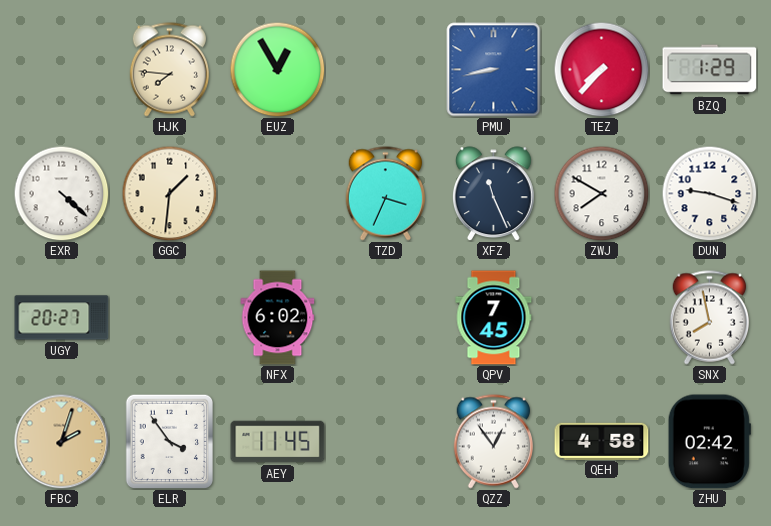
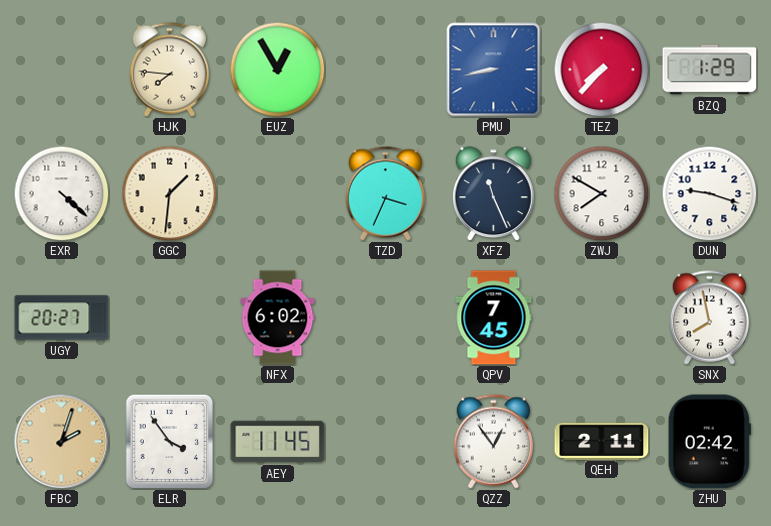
QEH: 4:58 -> 2:11
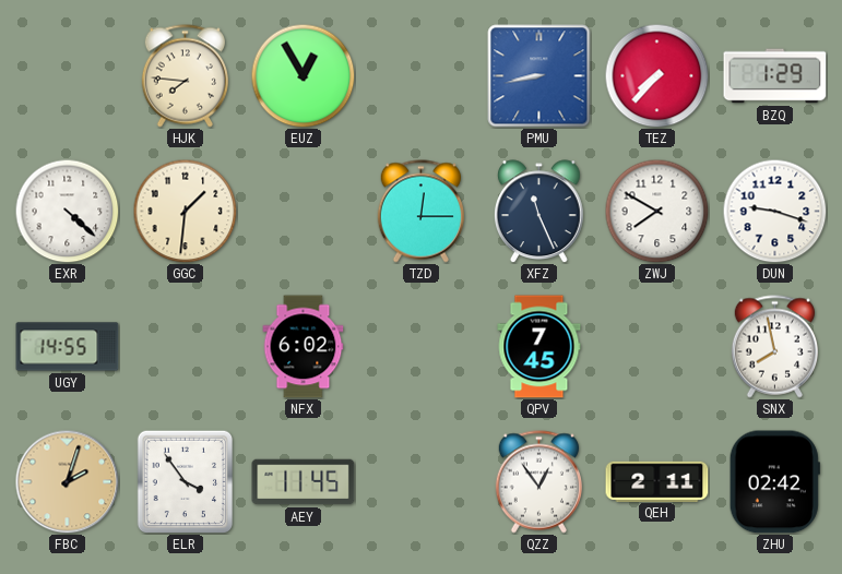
TZD: 3:34 -> 12:15
UGY: 20:27 -> 14:55
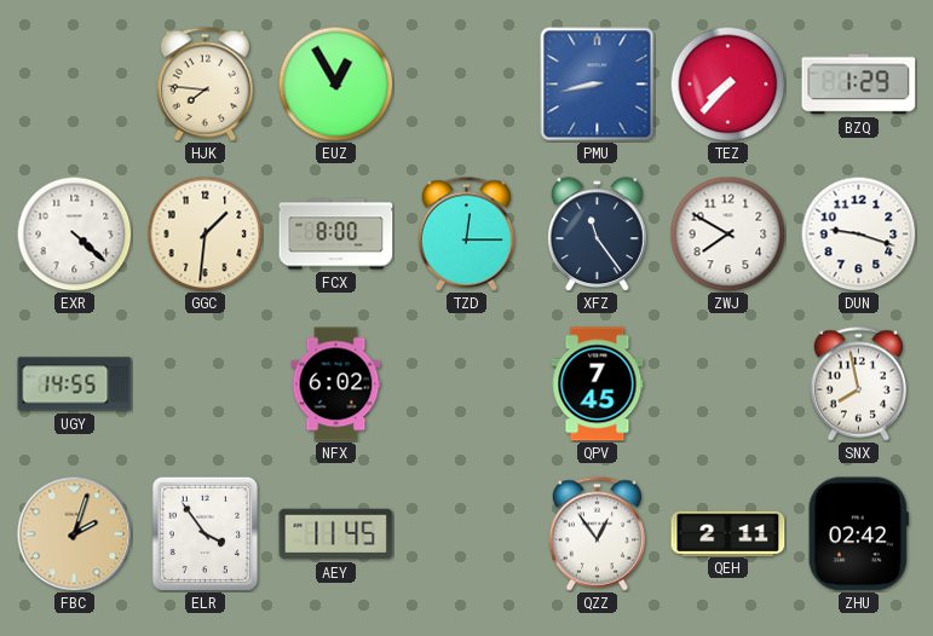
FCX: none -> 8:00
XFZ: 11:26 -> 11:24
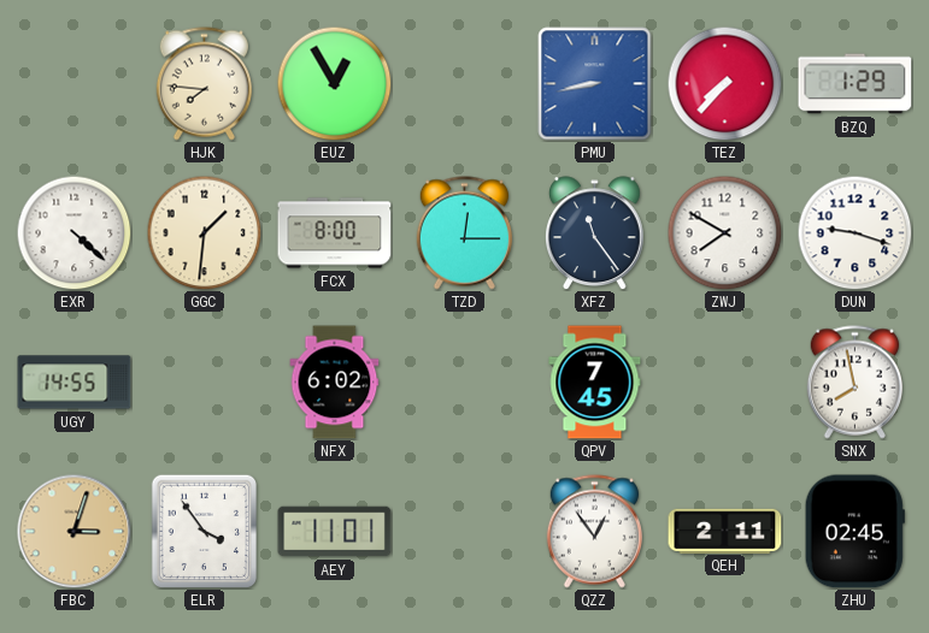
FBC: 2:03 -> 3:03
AEY: 11:45 -> 11:01
ZHU: 02:42 -> 02:45
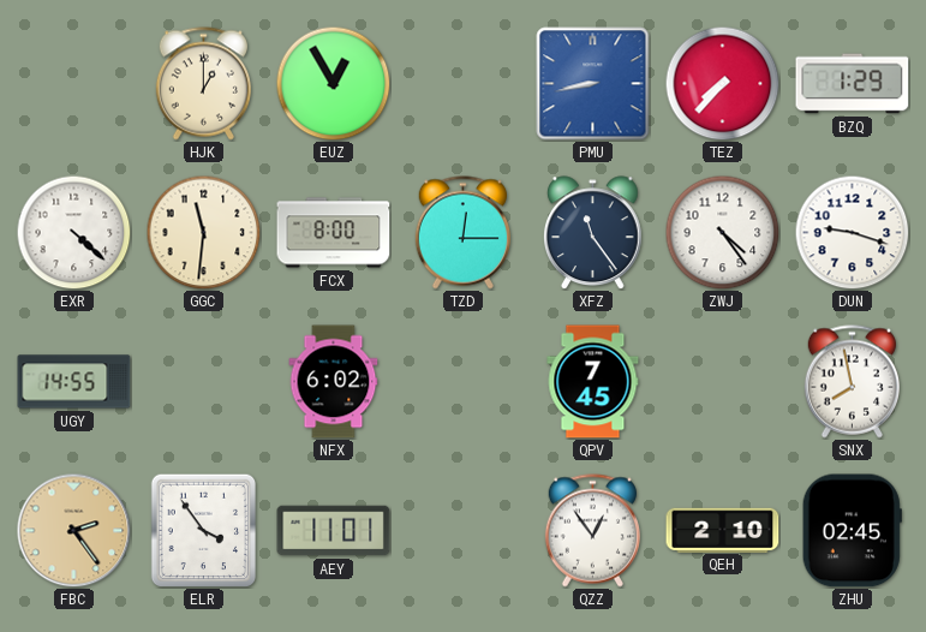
HJK: 7:46 -> 1:00
GGC: 1:31 -> 11:31
ZWJ: 7:50 -> 4:24
FBC: 3:03 -> 2:24
QEH: 2:11 -> 2:10
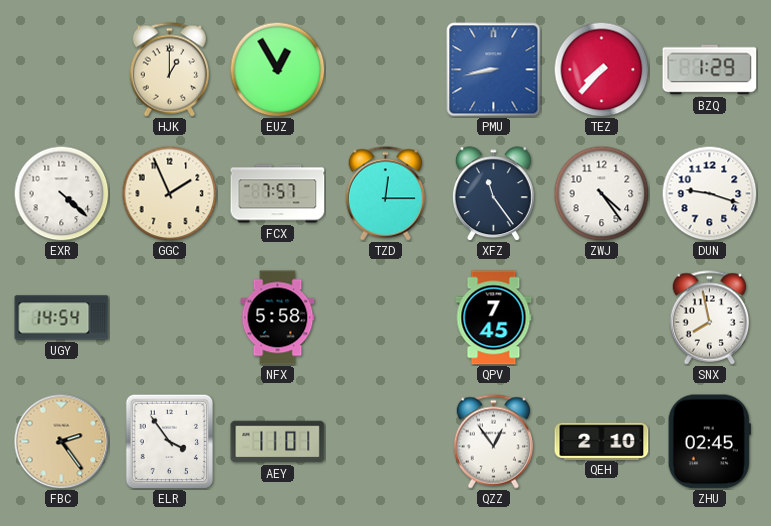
GGC: 11:31 -> 1:56
FCX: 8:00 -> 7:57
UGY: 14:55 -> 14:54
NFX: 6:02 -> 5:58
